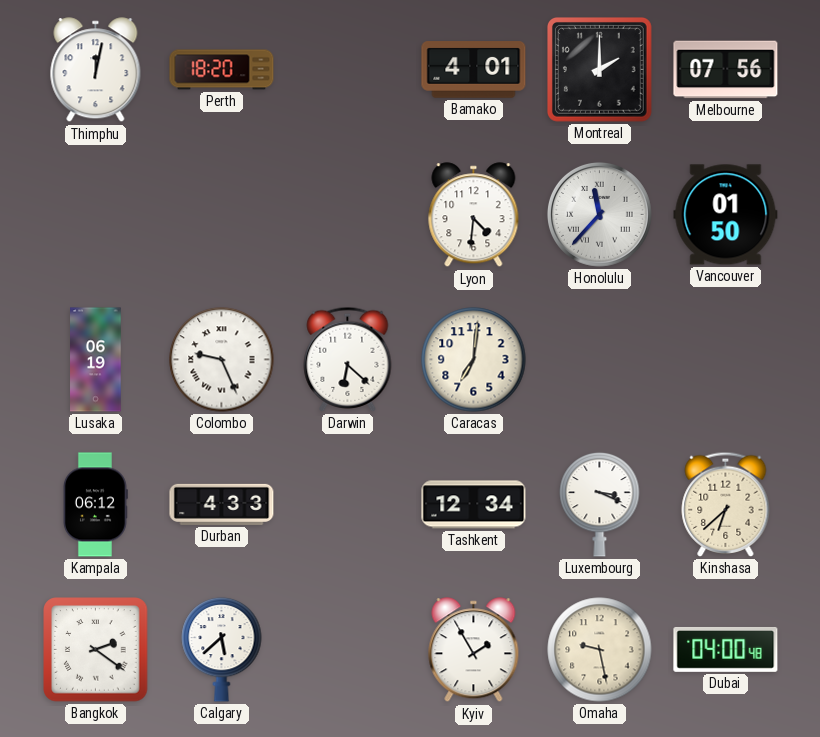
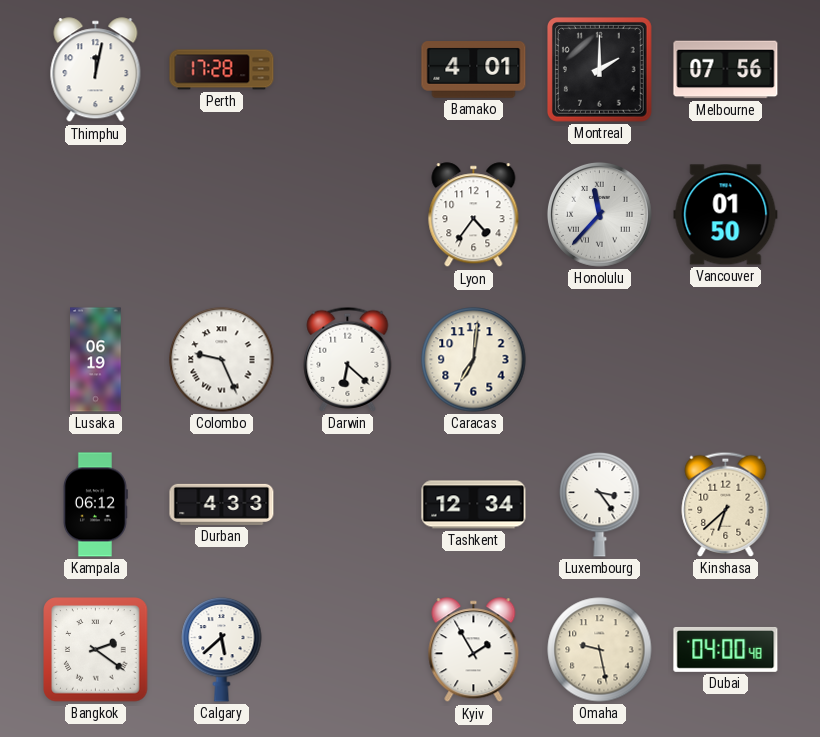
Perth: 18:20 -> 17:28
Lyon: 4:31 -> 4:36
Luxembourg: 3:19 -> 3:24
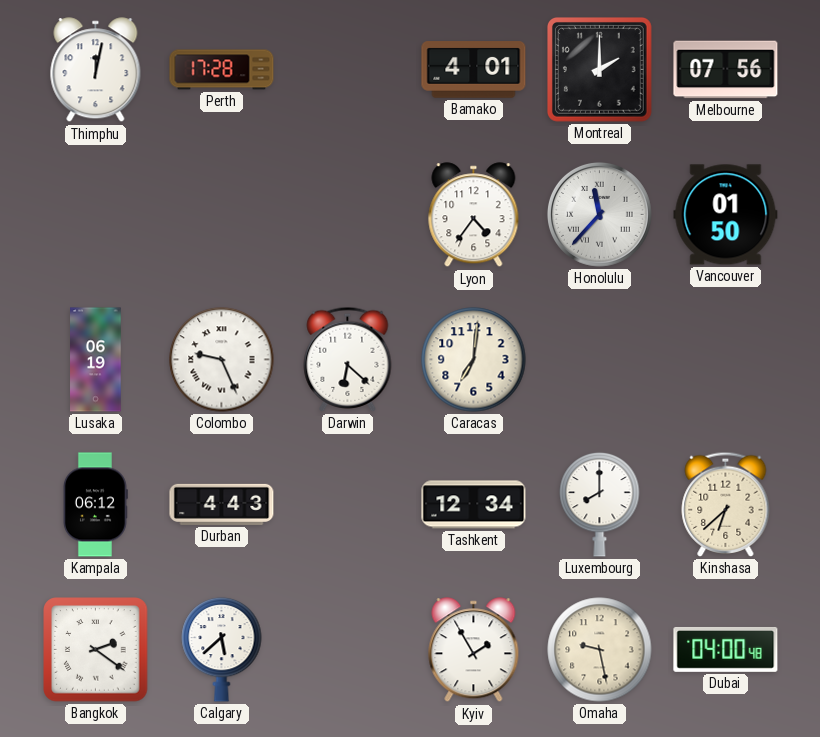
Durban: 4:33 -> 4:43
Luxembourg: 3:24 -> 8:00
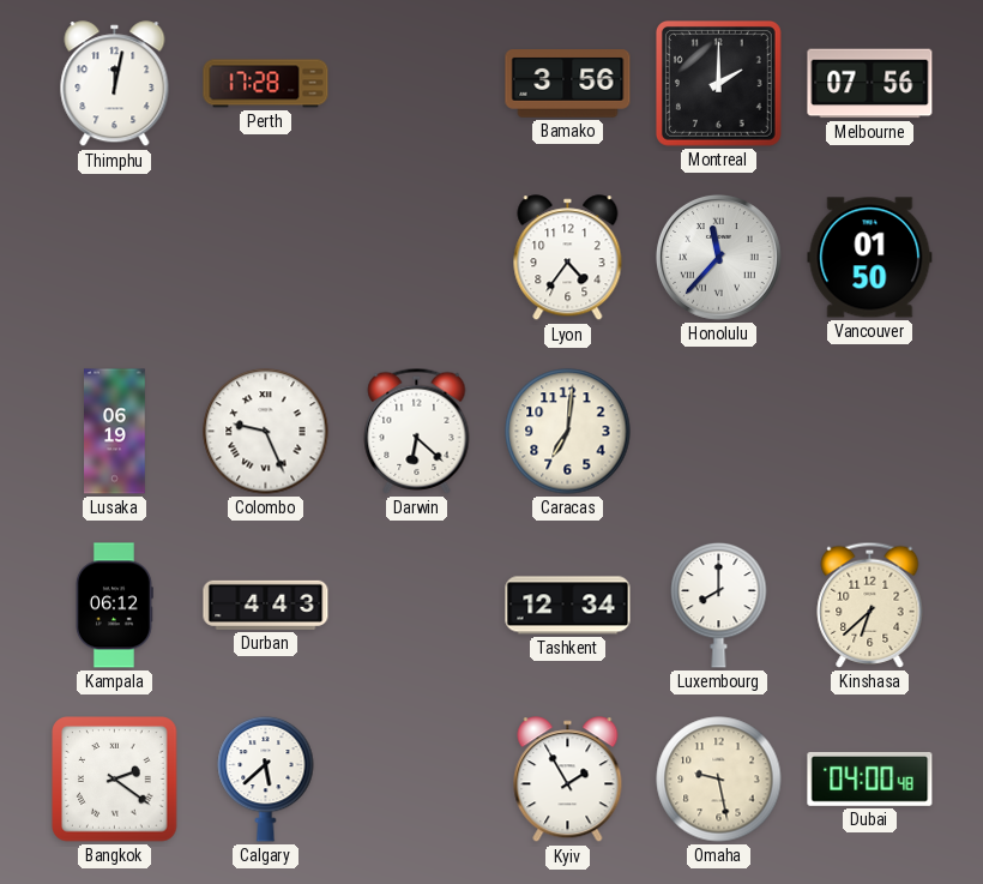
Bamako: 4:01 -> 3:56
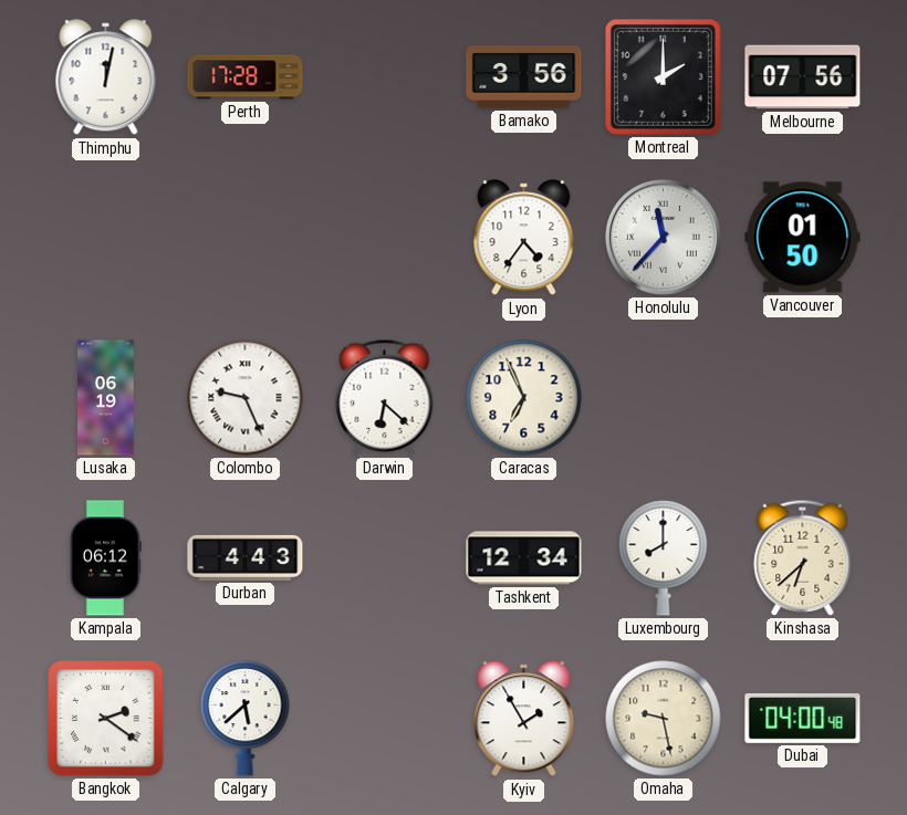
Caracas: 7:01 -> 6:56
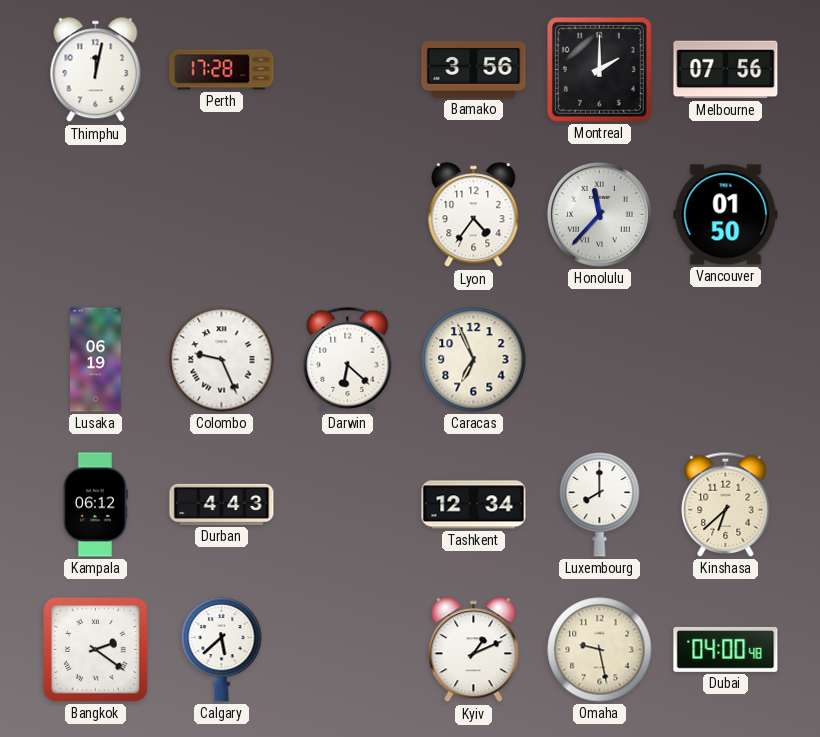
Kyiv: 1:55 -> 1:11
